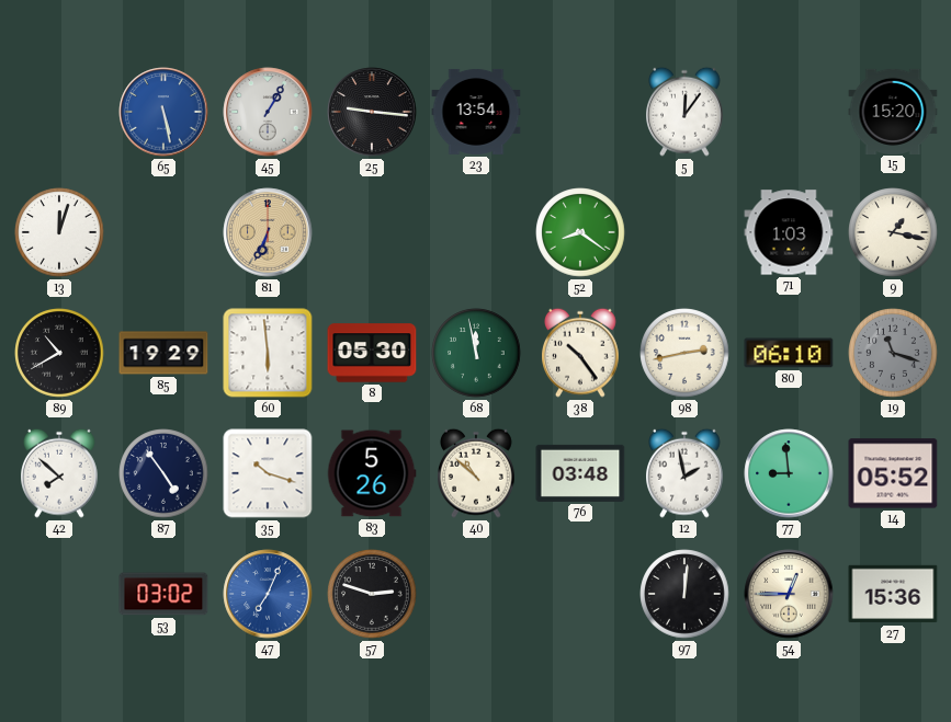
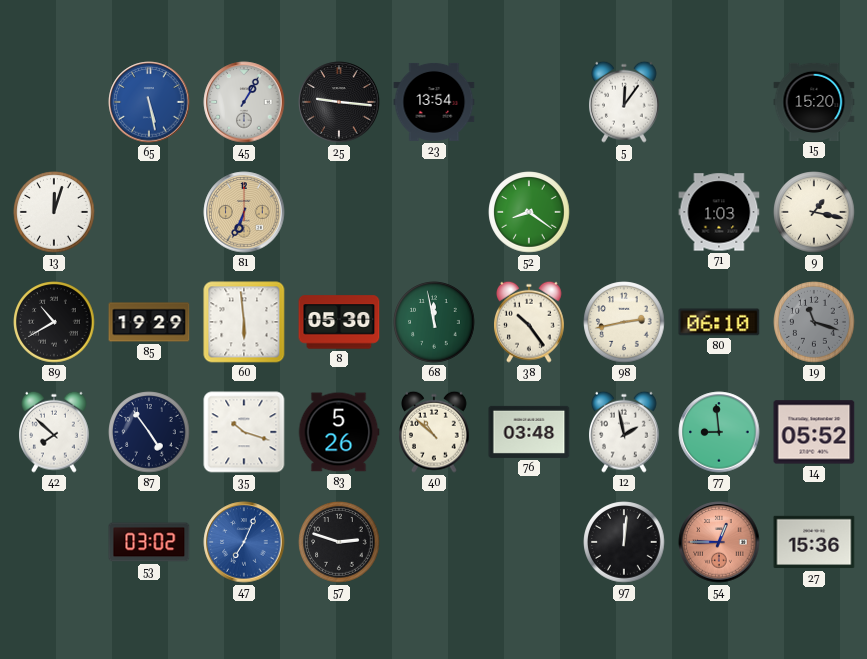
54 dial: cream -> salmon
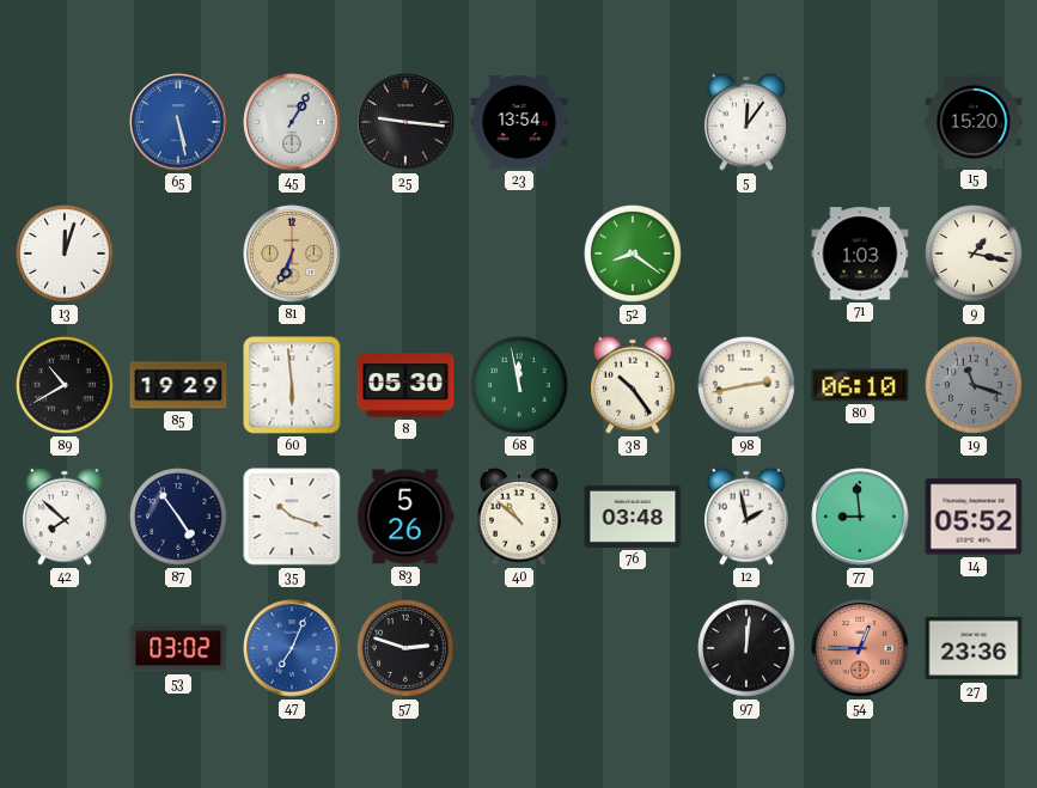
27: 15:36 -> 23:36
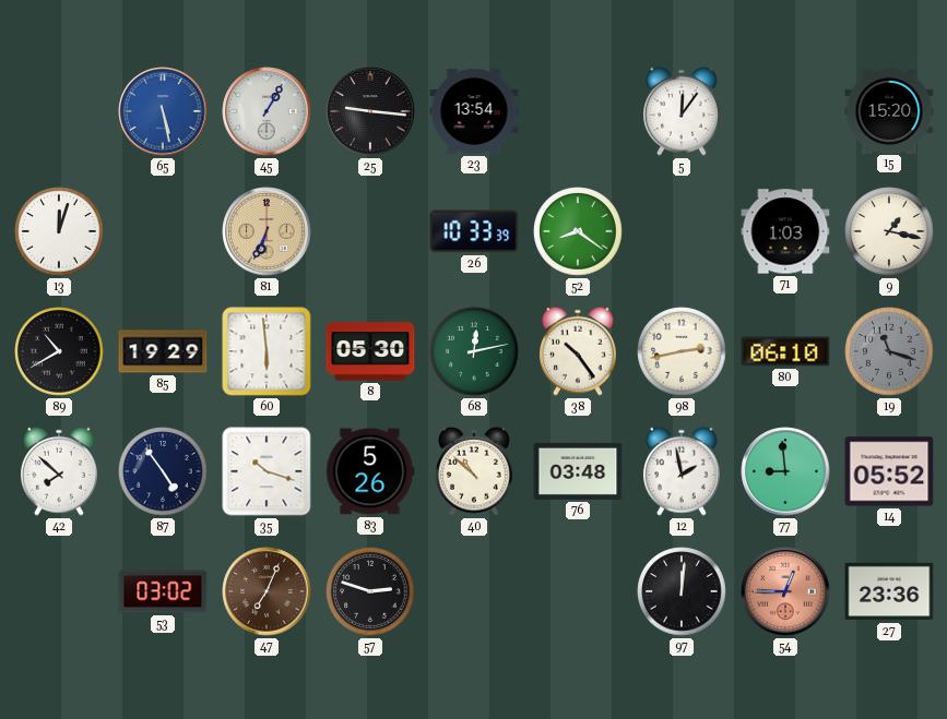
26: none -> 10:33
68: 11:58 -> 12:13
47 dial: blue -> brown
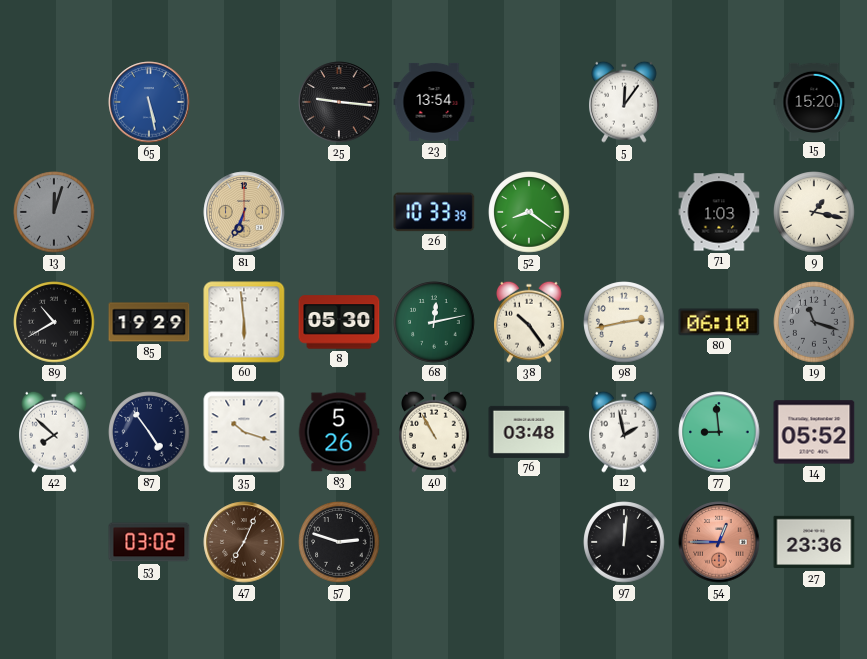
45: 1:05 -> none
13 dial: white -> grey
40: 10:52 -> 10:55
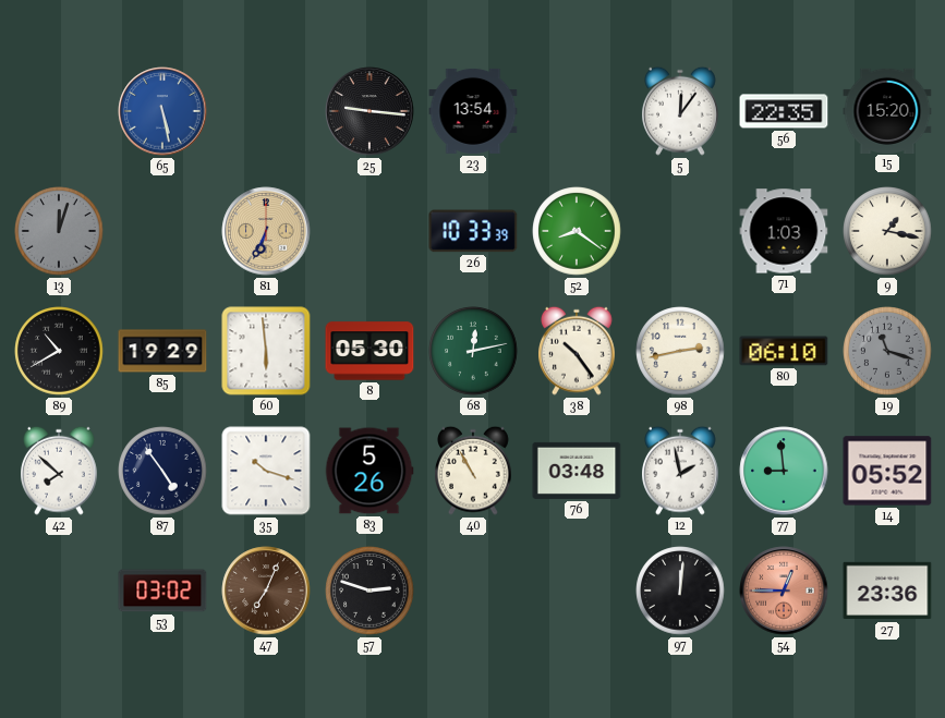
56: none -> 22:35
